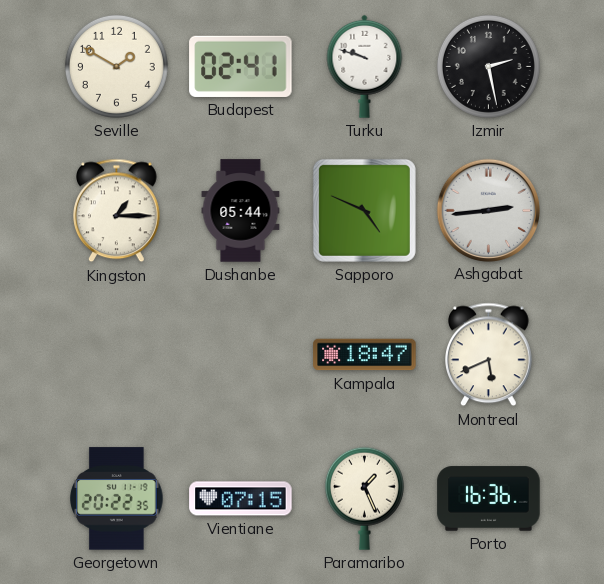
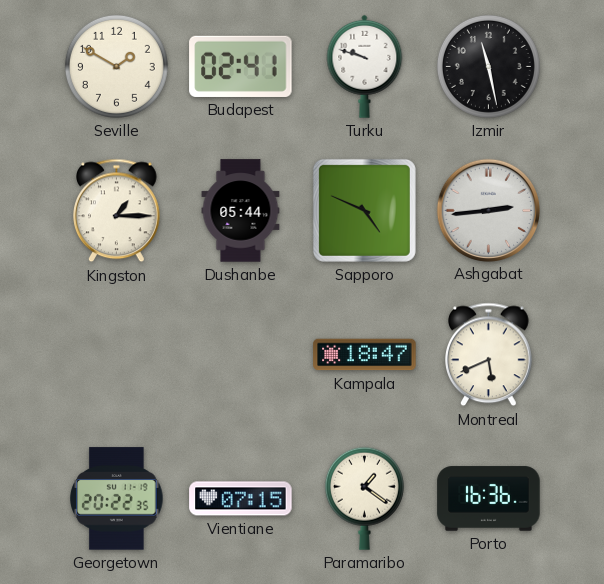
Izmir: 2:28 -> 11:28
Paramaribo: 1:26 -> 1:21
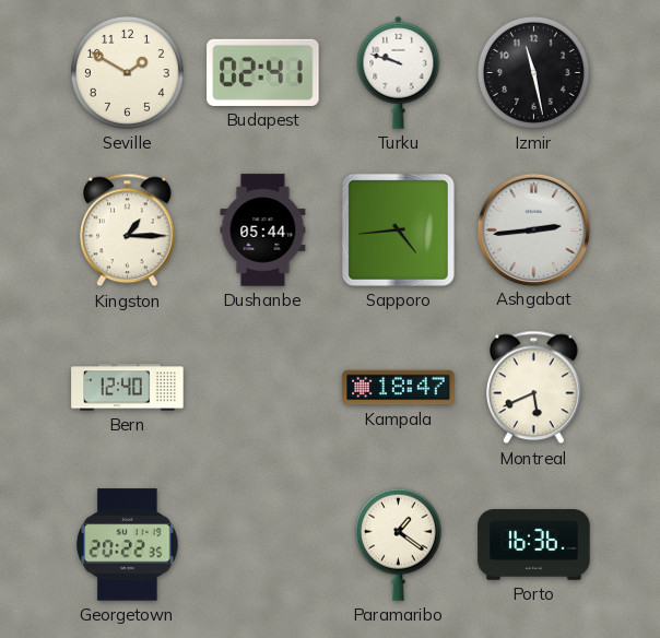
Sapporo: 4:49 -> 4:44
Bern: none -> 12:40
Vientiane: 07:15 -> none
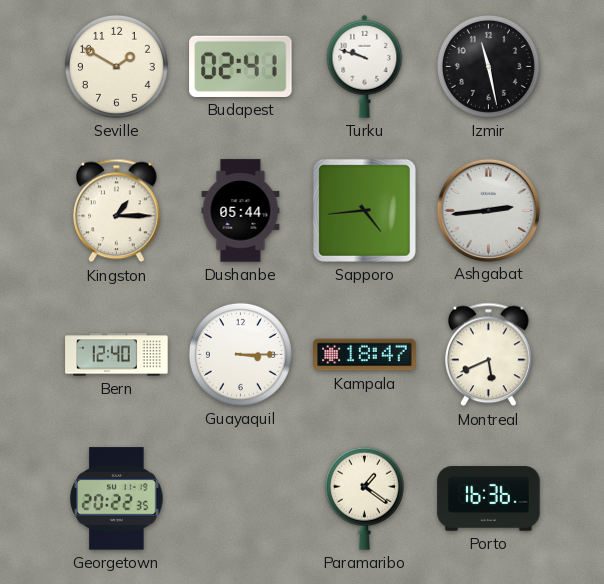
Guayaquil: none -> 3:15
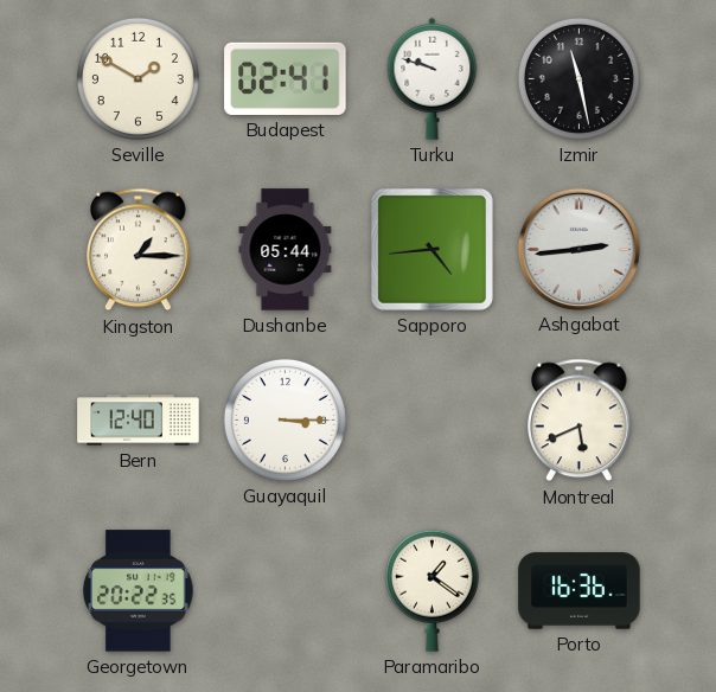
Kampala: 18:47 -> none
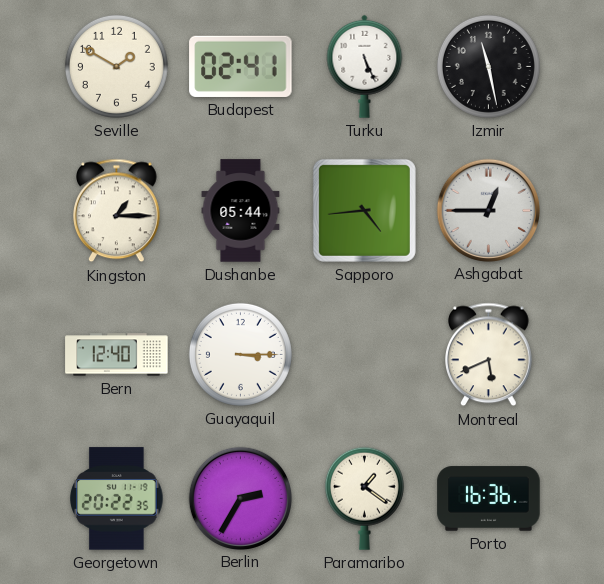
Turku: 9:48 -> 5:26
Ashgabat: 2:44 -> 12:45
Berlin: none -> 2:35
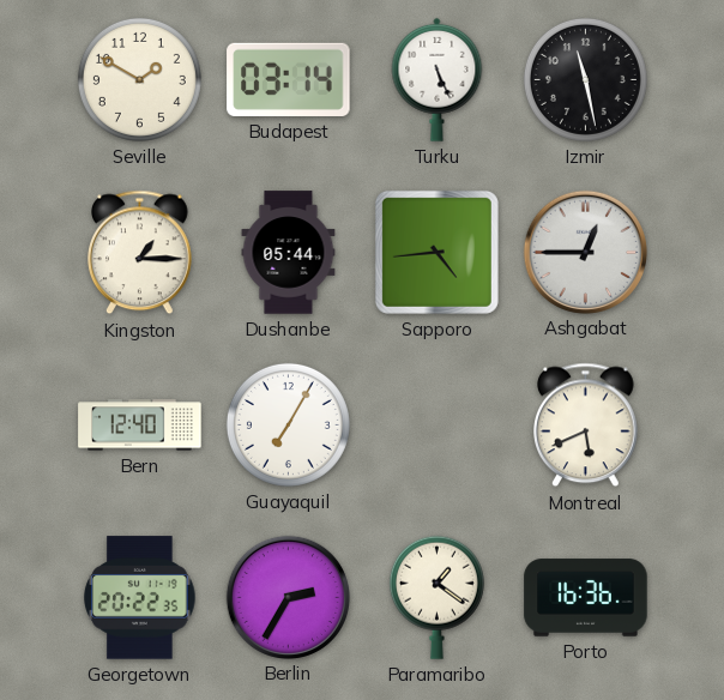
Budapest: 02:41 -> 03:14
Guayaquil: 3:15 -> 7:05
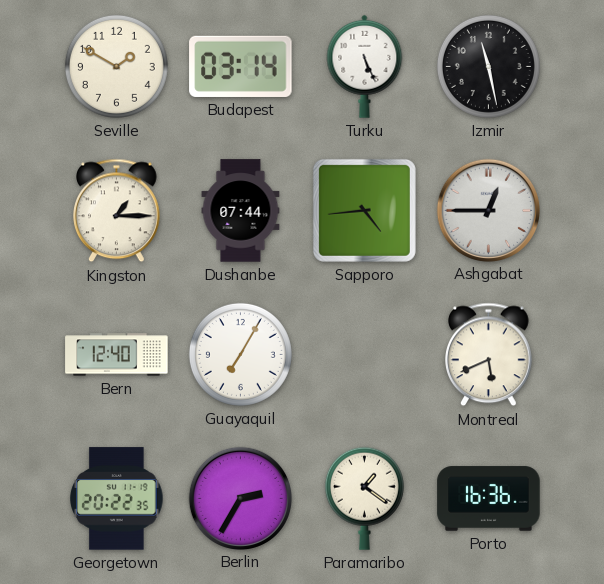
Dushanbe: 05:44 -> 07:44
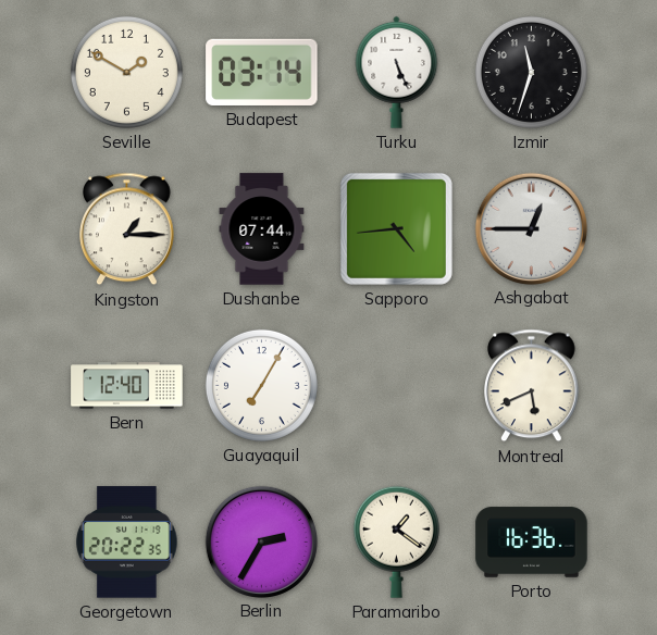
Izmir: 11:28 -> 11:33
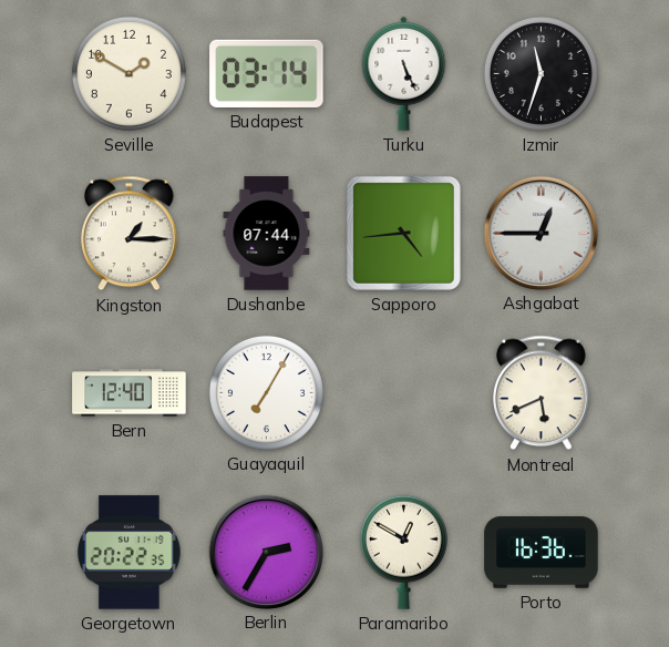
Paramaribo: 1:21 -> 12:50
